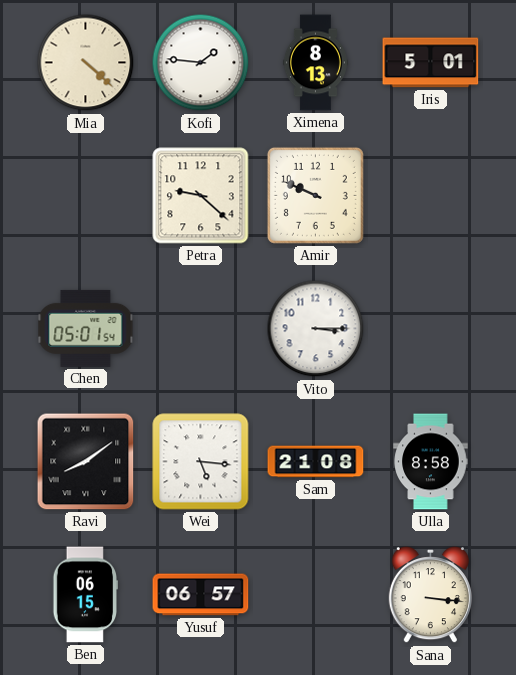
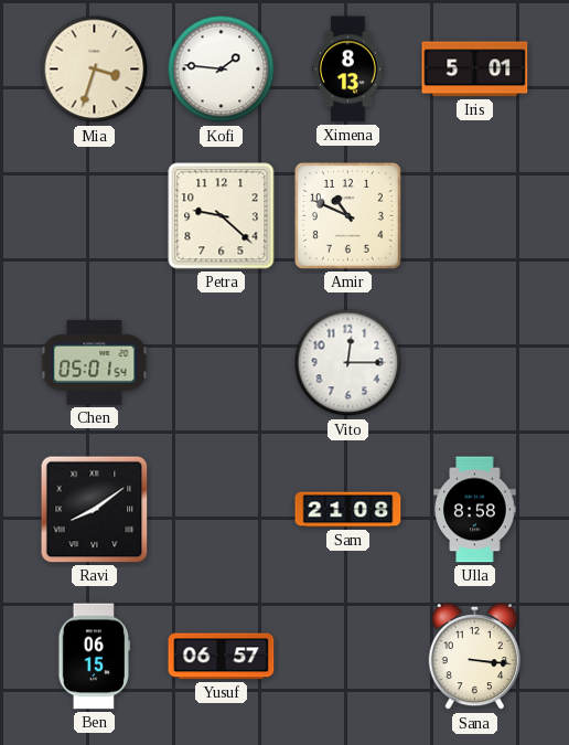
Mia: 4:22 -> 3:33
Amir: 9:49 -> 10:49
Vito: 3:15 -> 12:15
Wei: 5:16 -> none
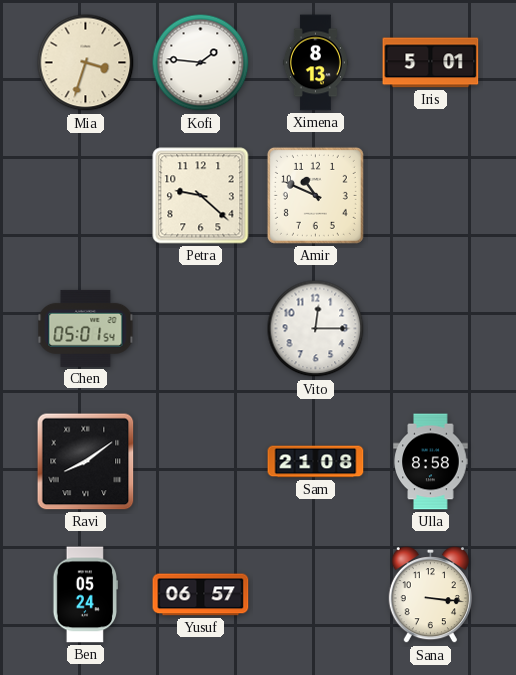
Ben: 06:15 -> 05:24
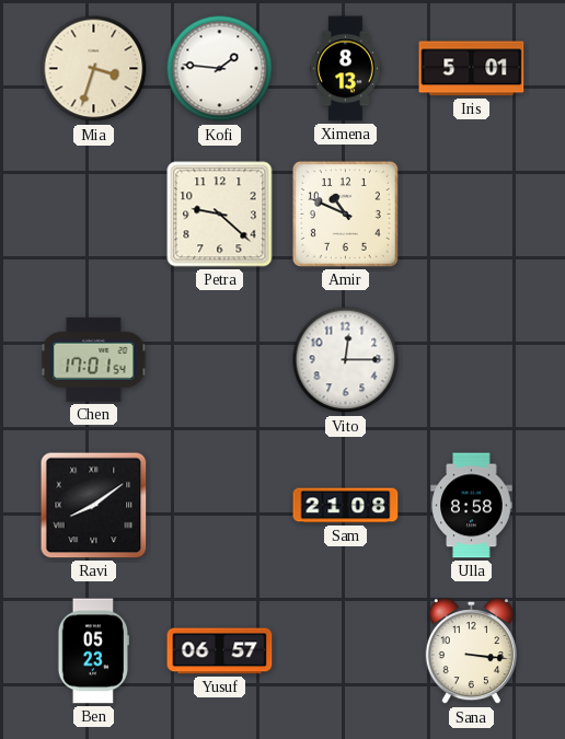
Chen: 05:01 -> 17:01
Ben: 05:24 -> 05:23
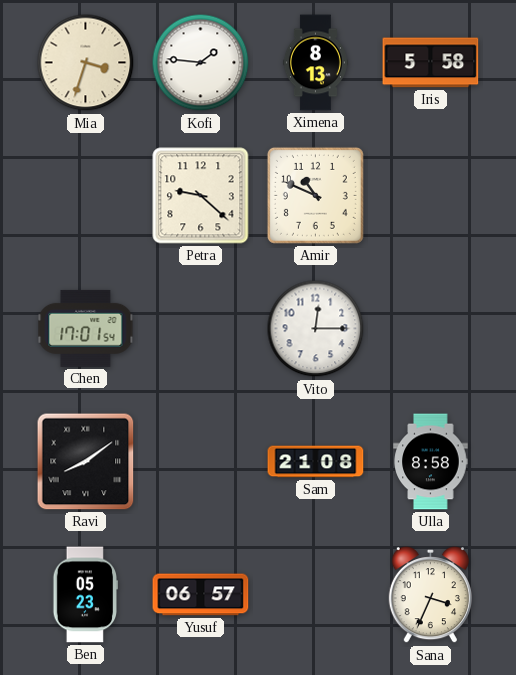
Iris: 5:01 -> 5:58
Sana: 3:16 -> 3:34
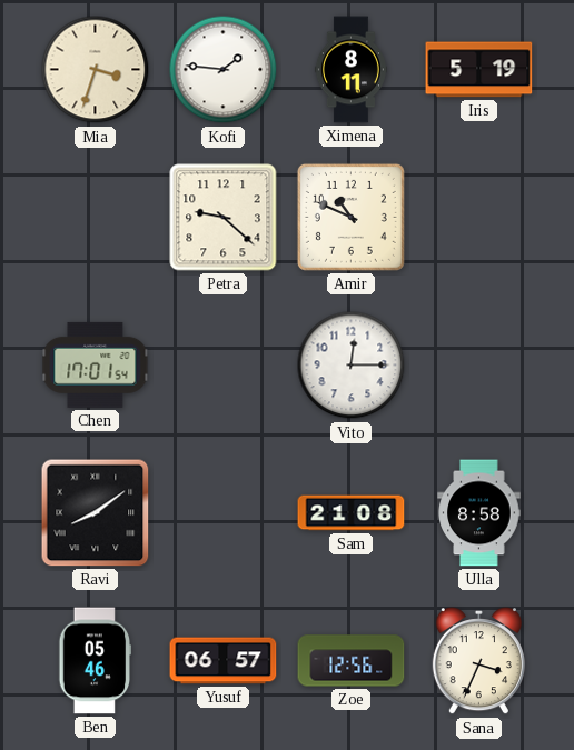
Ximena: 8:13 -> 8:11
Iris: 5:58 -> 5:19
Ben: 05:23 -> 05:46
Zoe: none -> 12:56
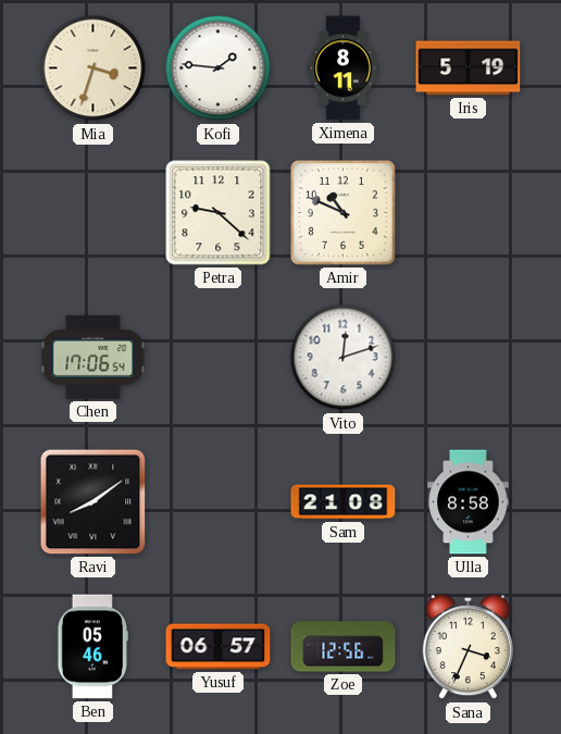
Chen: 17:01 -> 17:06
Vito: 12:15 -> 12:12
